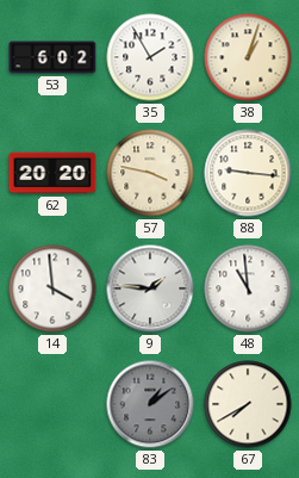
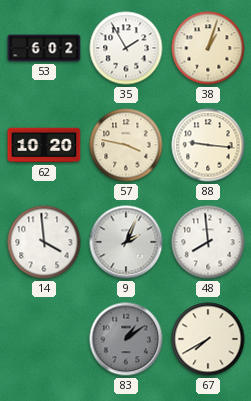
62: 20:20 -> 10:20
9: 1:46 -> 2:04
48: 10:59 -> 7:59
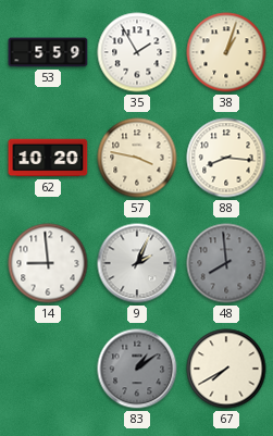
53: 6:02 -> 5:59
88: 9:16 -> 8:16
14: 3:59 -> 8:59
48 dial: white -> grey
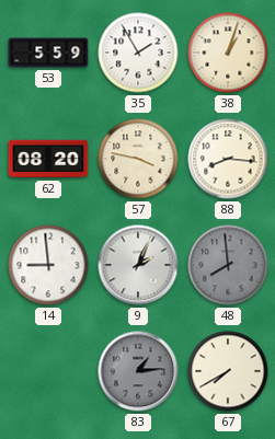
62: 10:20 -> 08:20
83: 1:09 -> 1:14
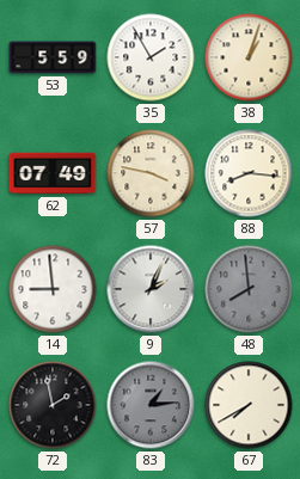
62: 08:20 -> 07:49
72: none -> 1:58
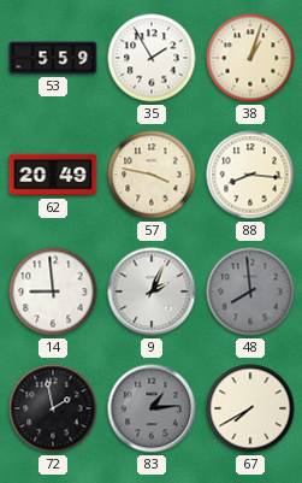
62: 07:49 -> 20:49
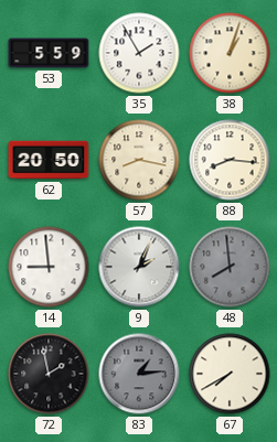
62: 20:49 -> 20:50
57: 3:47 -> 8:17
